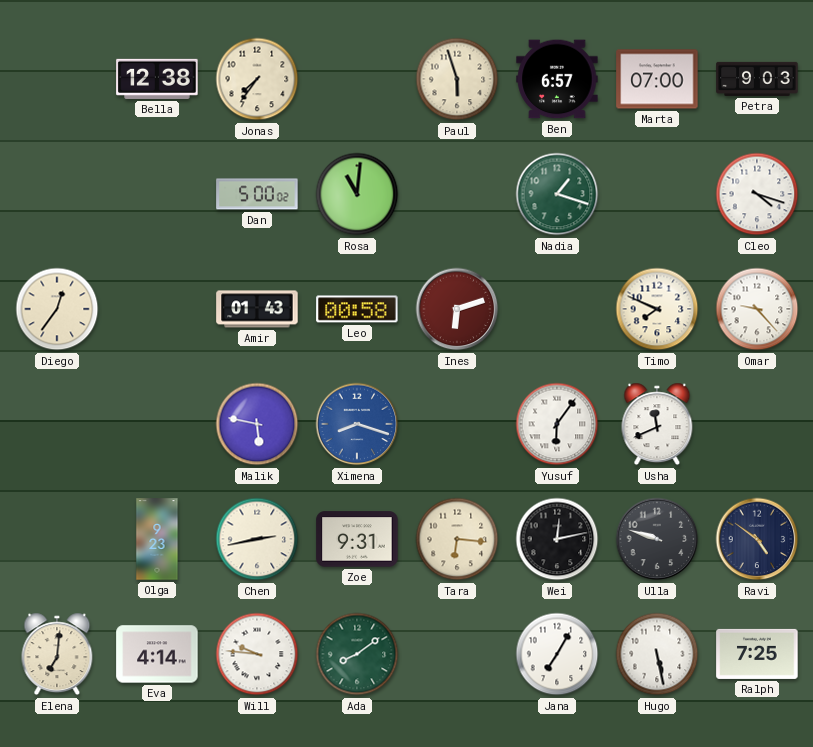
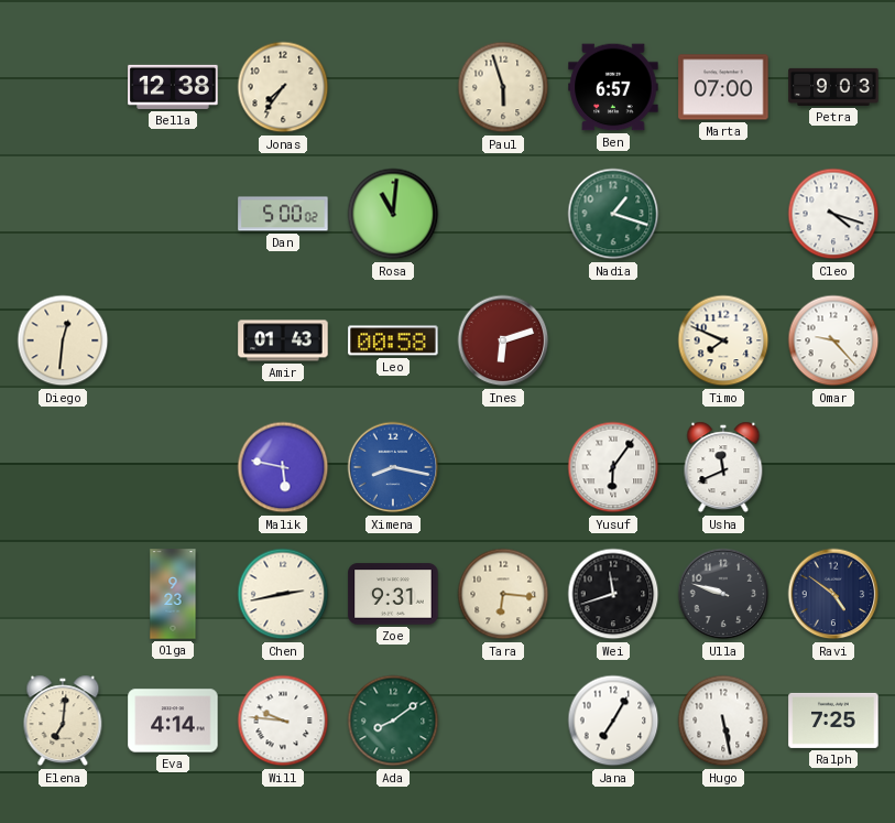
Diego: 12:36 -> 12:31
Ximena: 8:18 -> 8:17
Wei: 12:13 -> 11:42
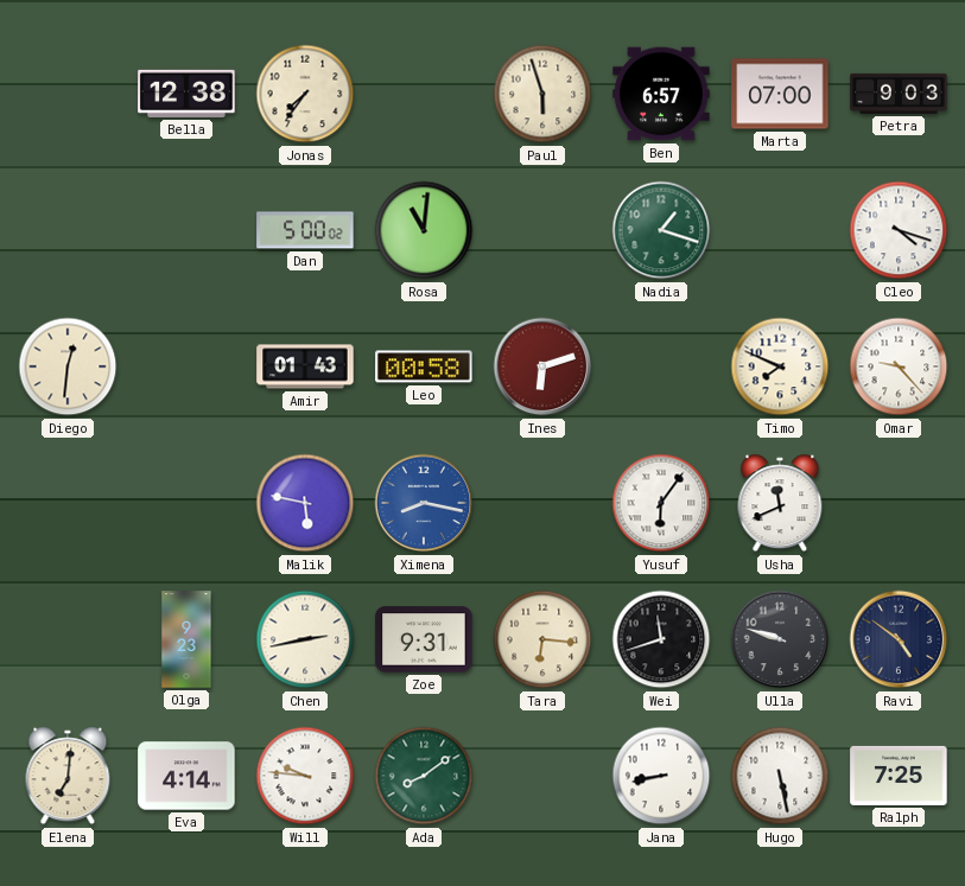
Jana: 7:05 -> 8:43
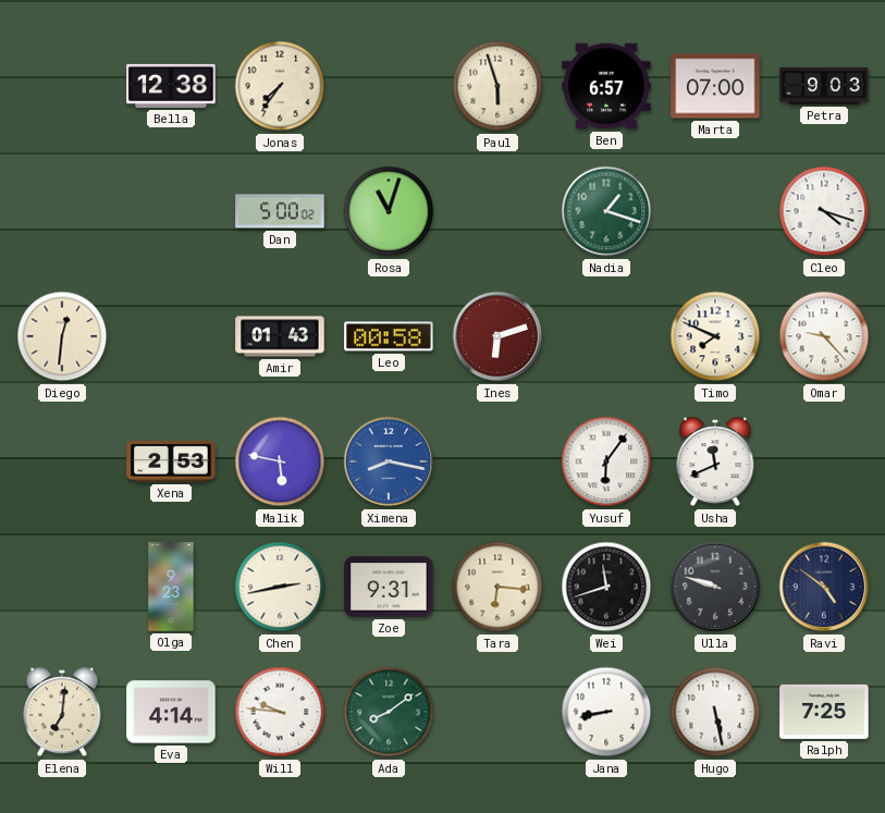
Rosa: 11:01 -> 11:03
Xena: none -> 2:53
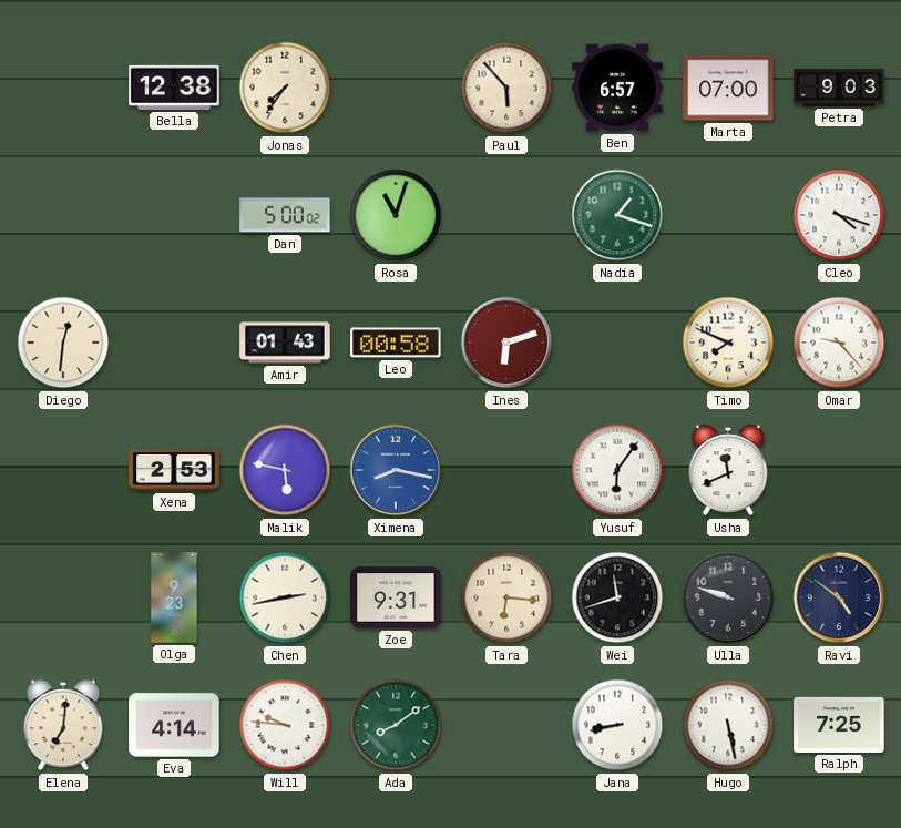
Paul: 5:57 -> 5:53
